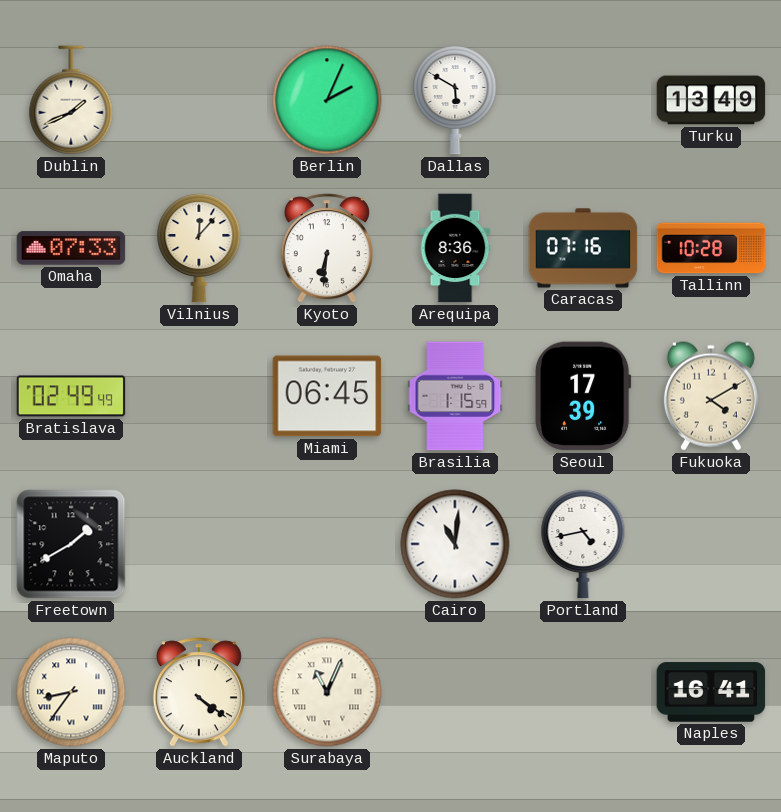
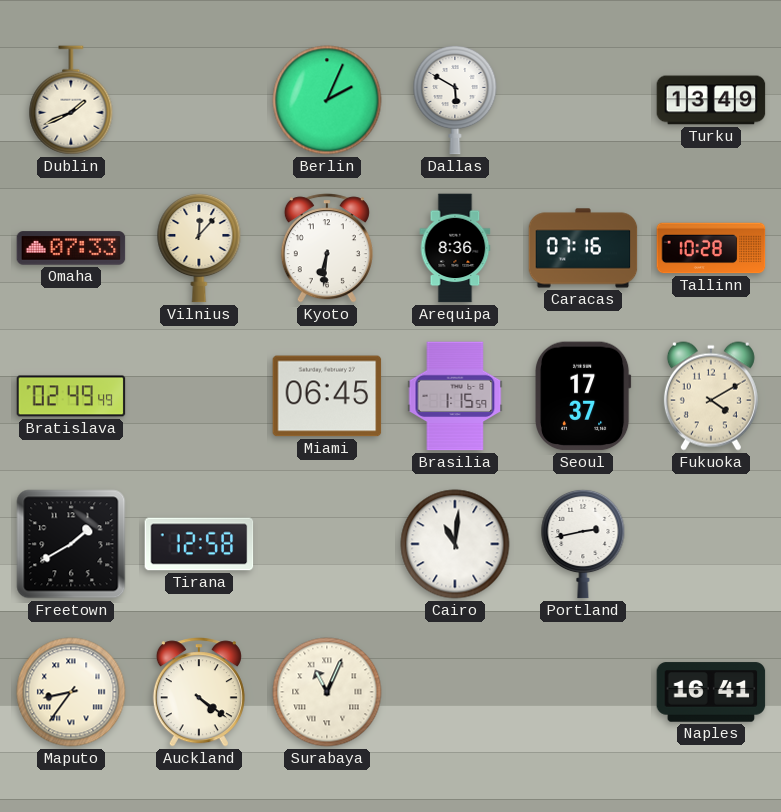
Seoul: 17:39 -> 17:37
Tirana: none -> 12:58
Portland: 4:43 -> 2:43
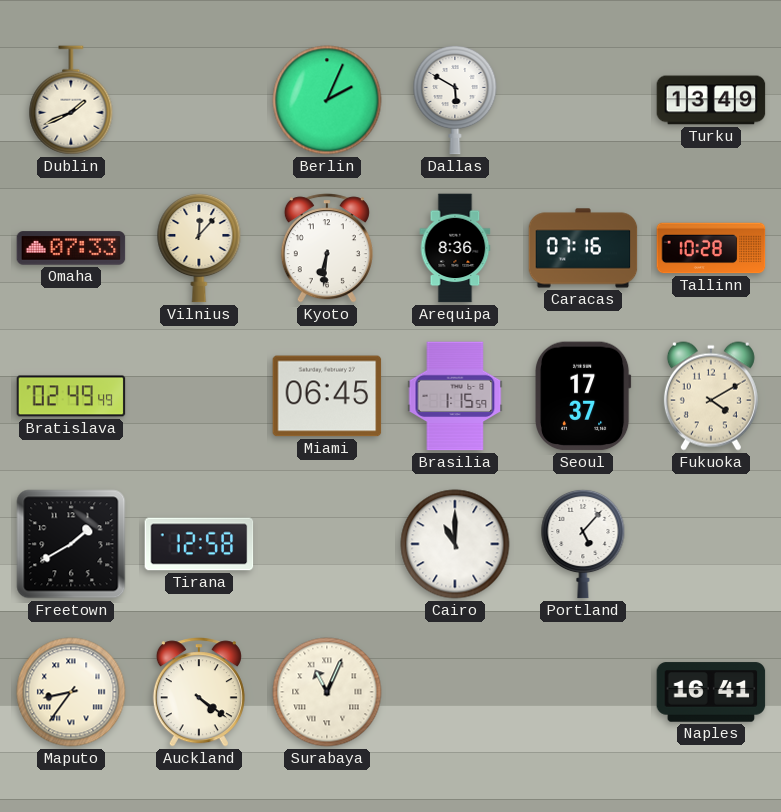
Cairo: 11:01 -> 11:00
Portland: 2:43 -> 5:07
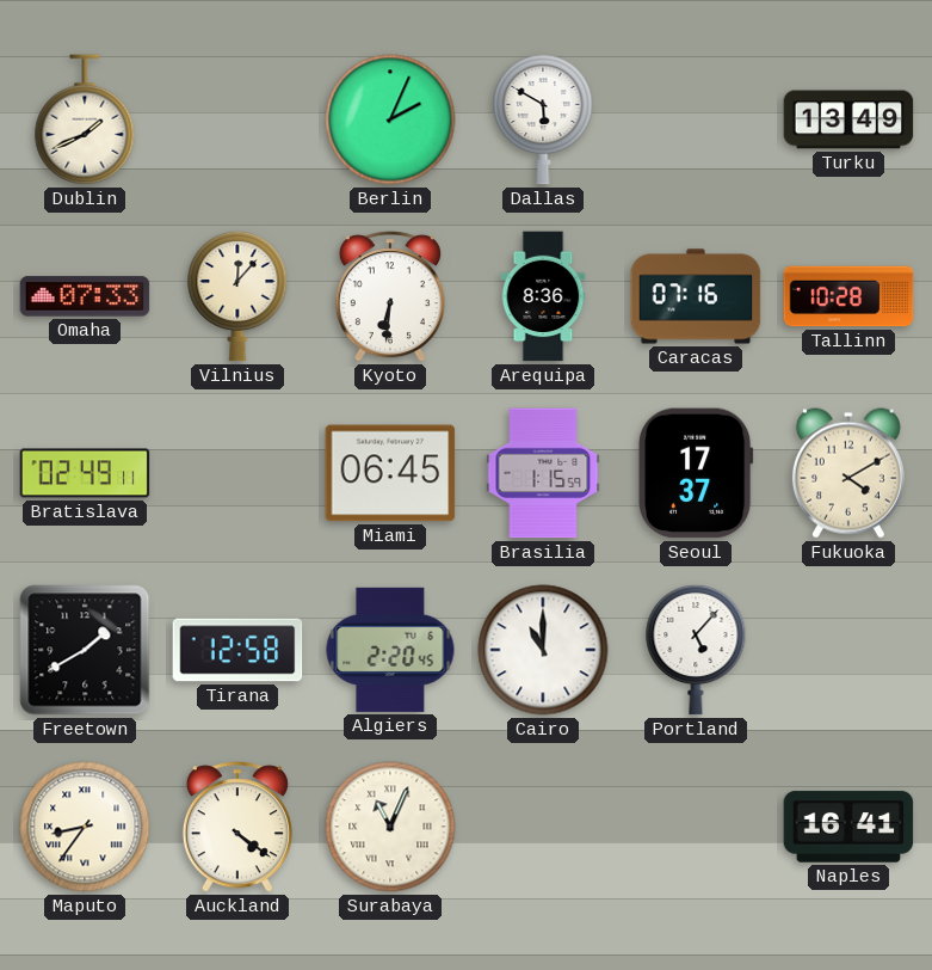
Bratislava: 02:49:49 -> 02:49:11
Algiers: none -> 2:20
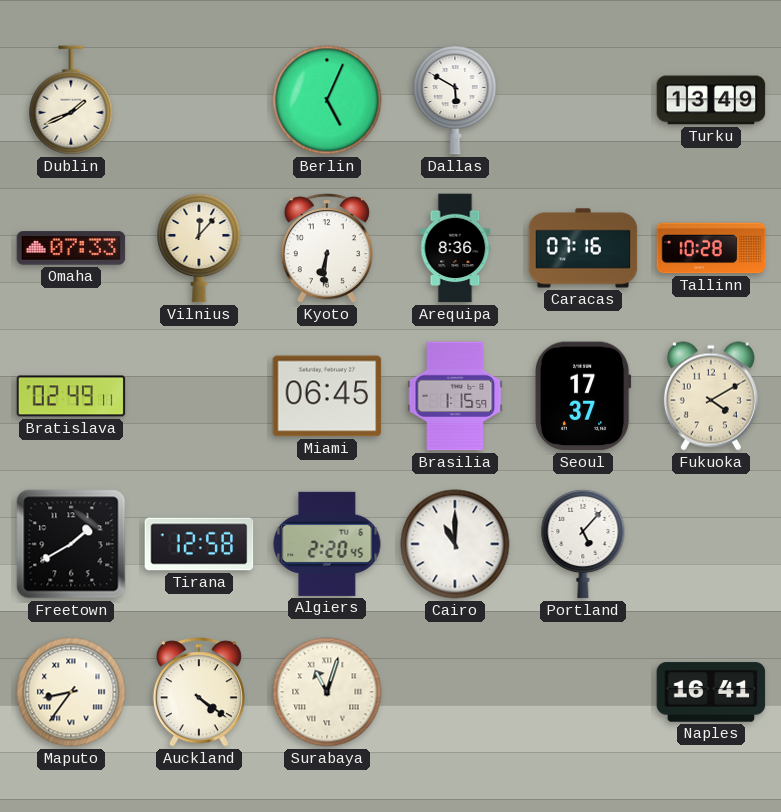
Berlin: 2:04 -> 5:04
Surabaya: 11:04 -> 11:03
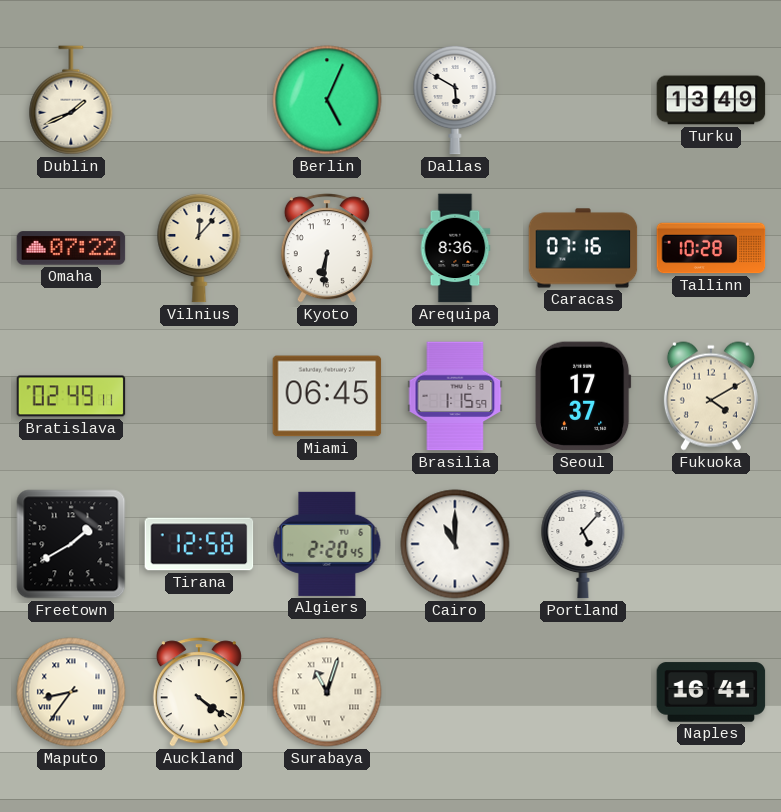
Omaha: 07:33 -> 07:22
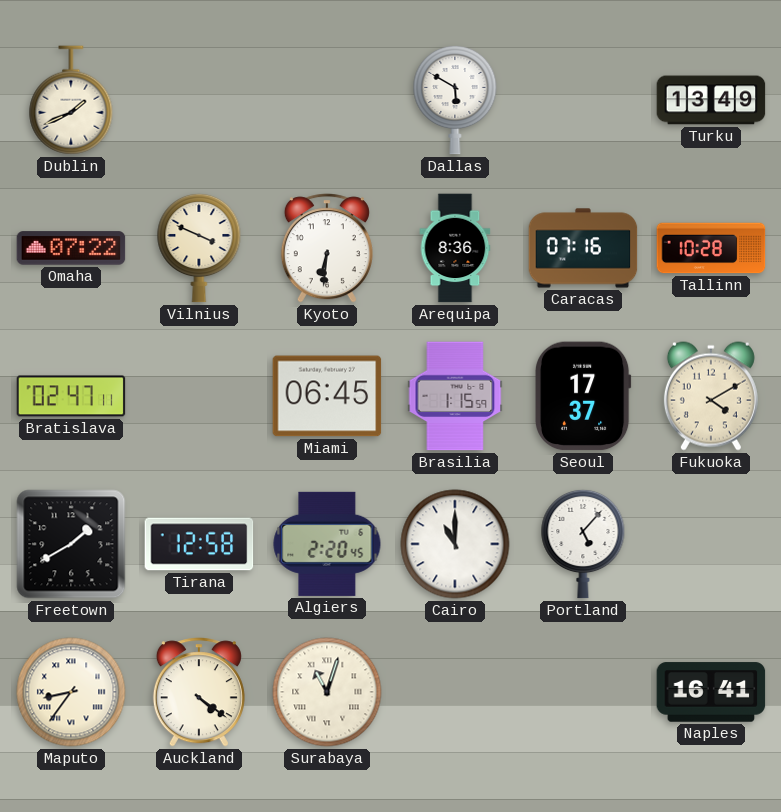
Berlin: 5:04 -> none
Vilnius: 12:07 -> 3:49
Bratislava: 02:49 -> 02:47
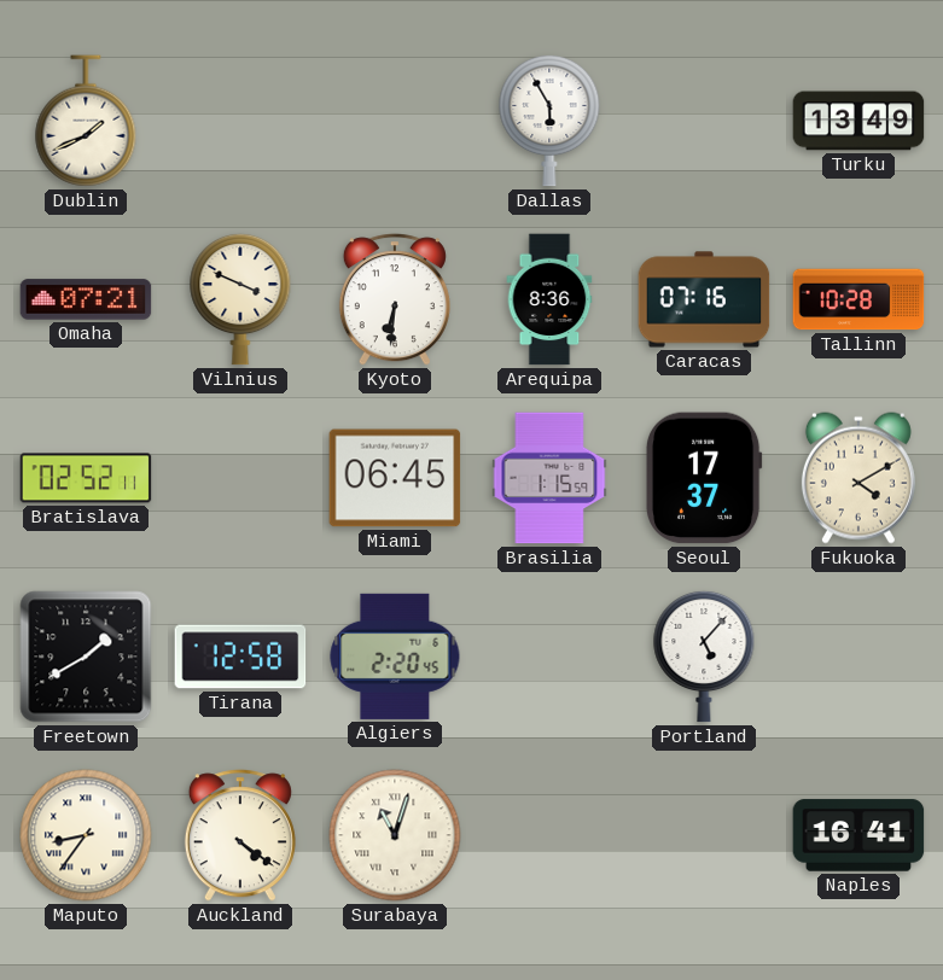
Dallas: 5:50 -> 5:55
Omaha: 07:22 -> 07:21
Bratislava: 02:47 -> 02:52
Cairo: 11:00 -> none
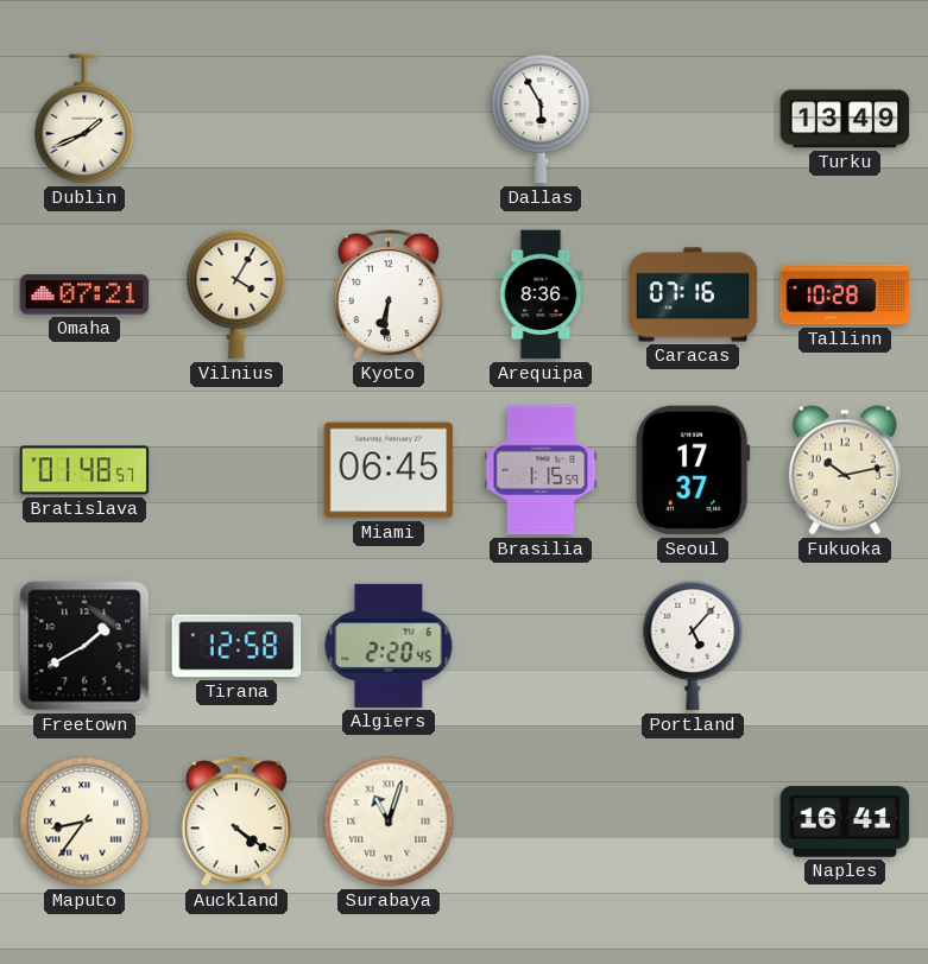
Vilnius: 3:49 -> 4:05
Bratislava: 02:52 -> 01:48
Fukuoka: 4:10 -> 10:13
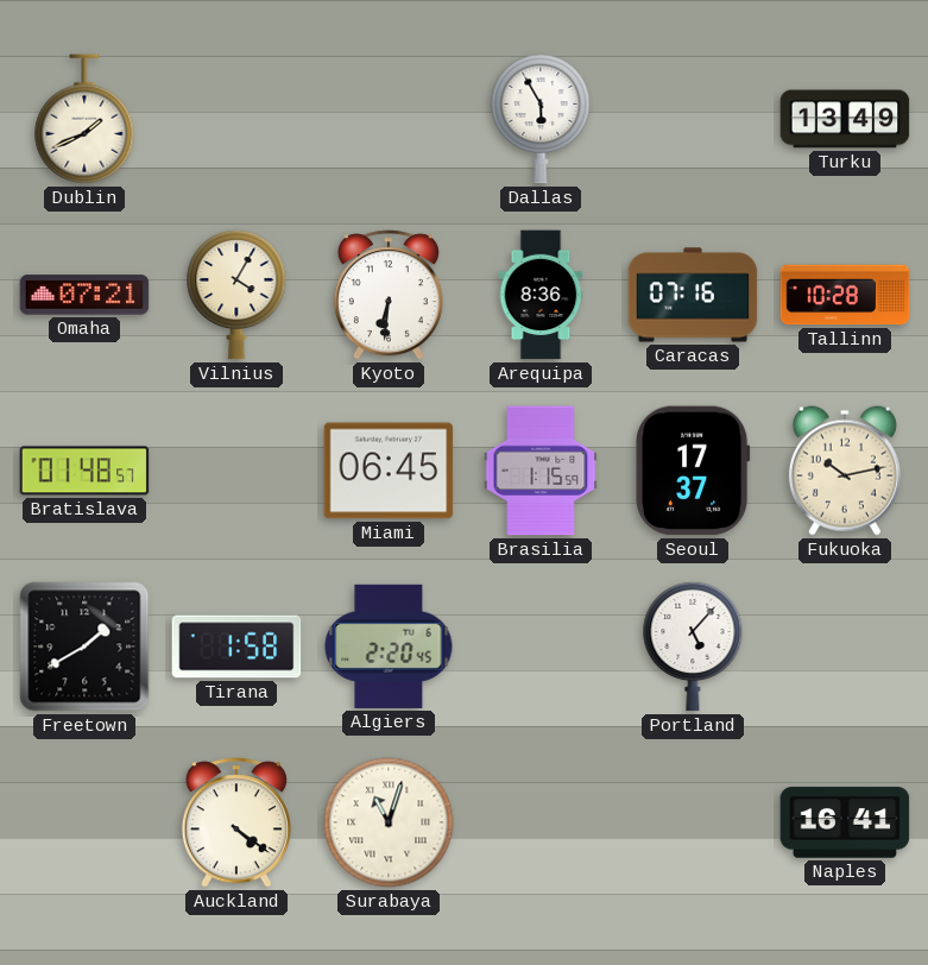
Tirana: 12:58 -> 1:58
Maputo: 8:36 -> none
